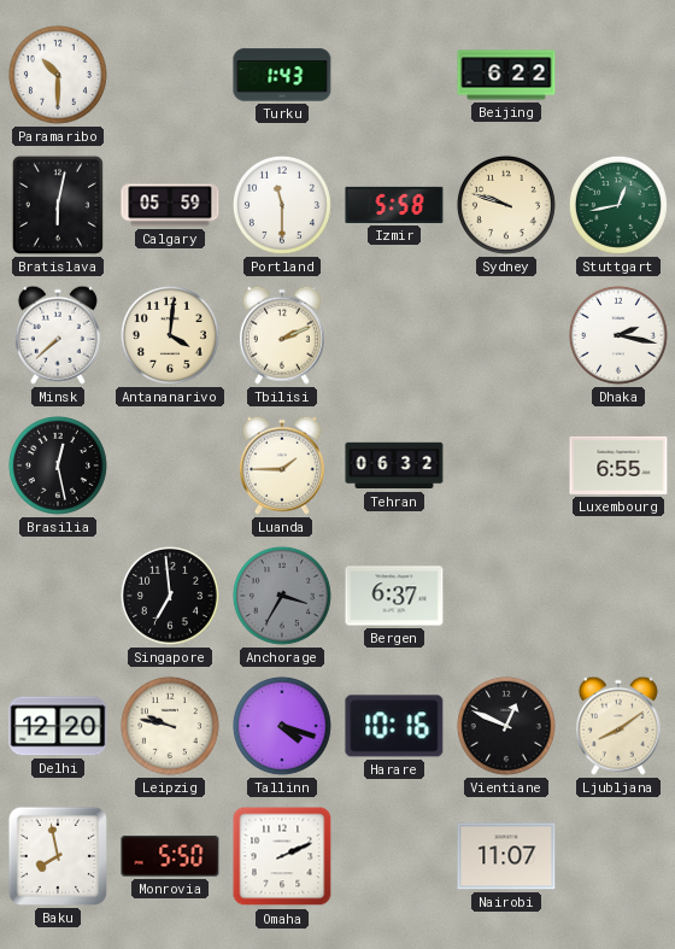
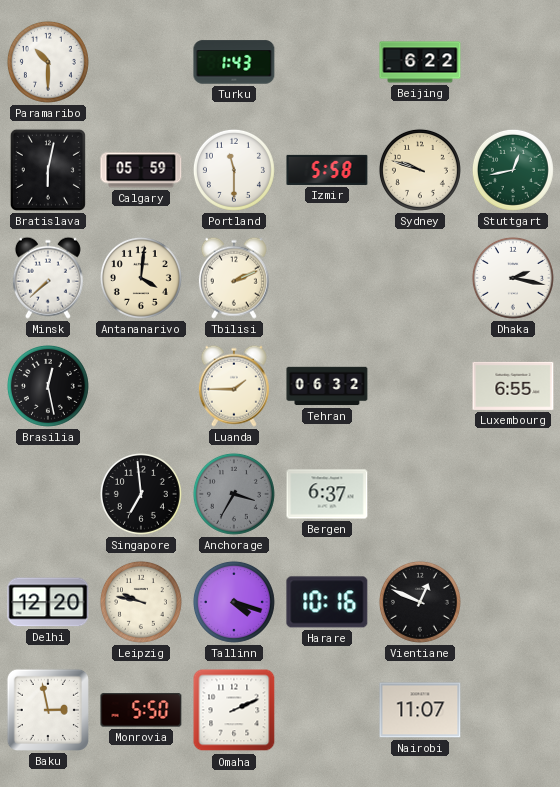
Ljubljana: 8:09 -> none
Baku: 7:58 -> 2:58
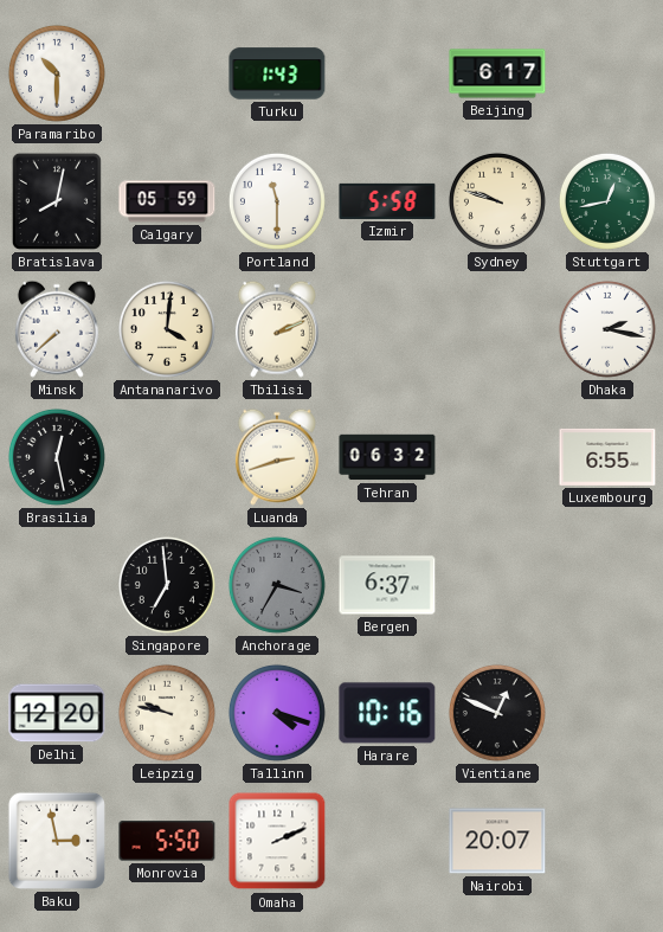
Beijing: 6:22 -> 6:17
Bratislava: 6:02 -> 8:02
Luanda: 1:45 -> 2:42
Nairobi: 11:07 -> 20:07
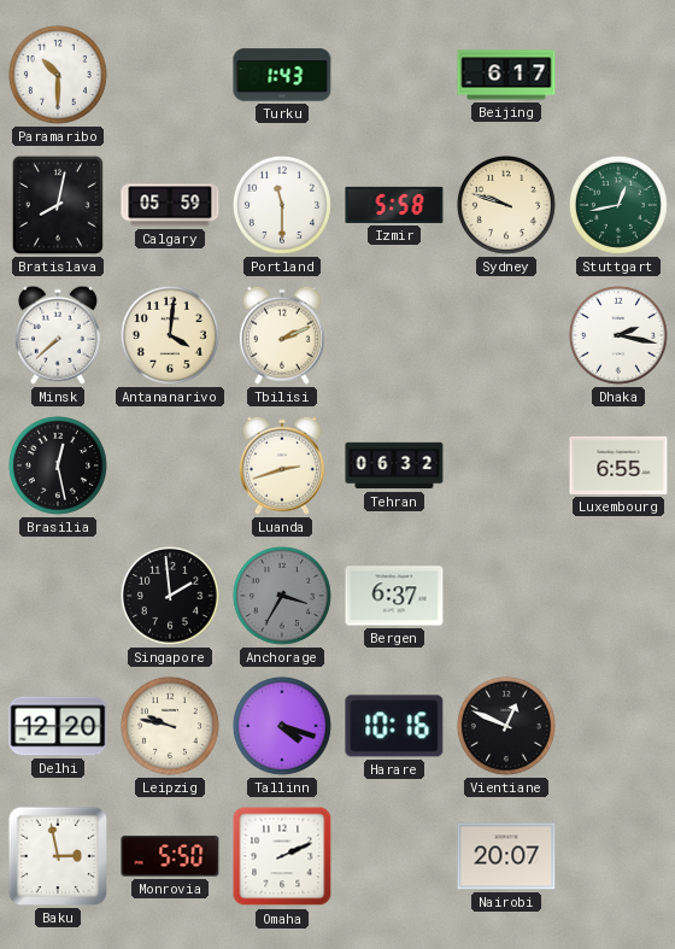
Singapore: 6:59 -> 1:59
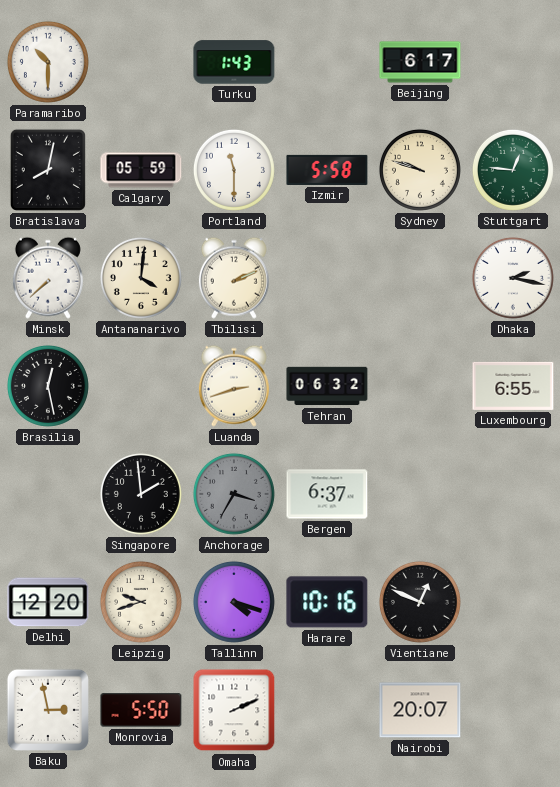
Stuttgart: 12:43 -> 12:46
Leipzig: 9:47 -> 9:42
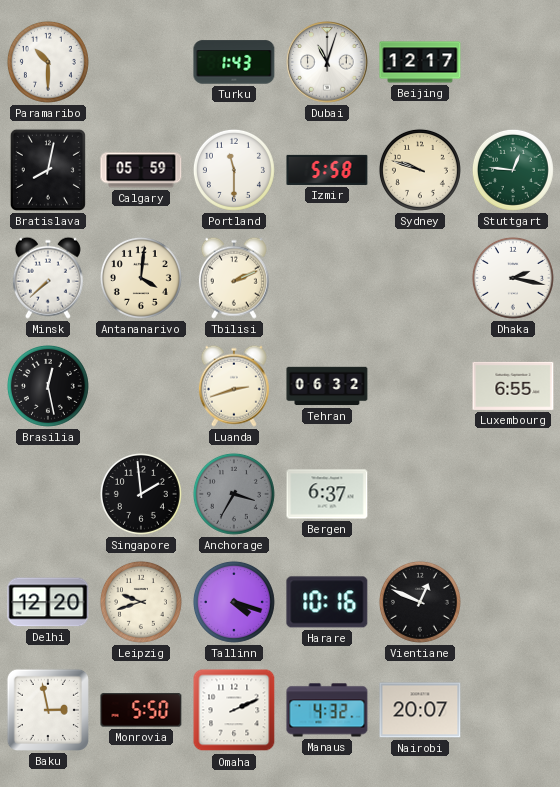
Dubai: none -> 11:03
Beijing: 6:17 -> 12:17
Manaus: none -> 4:32
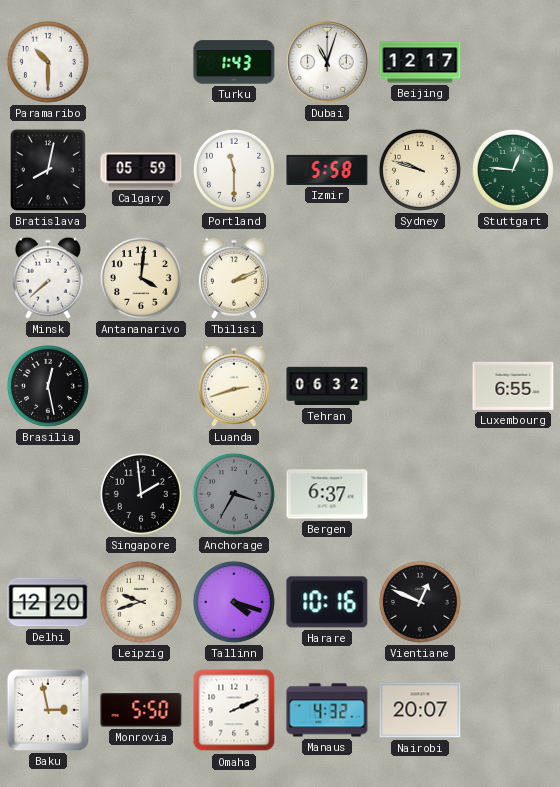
Dhaka: 2:17 -> none
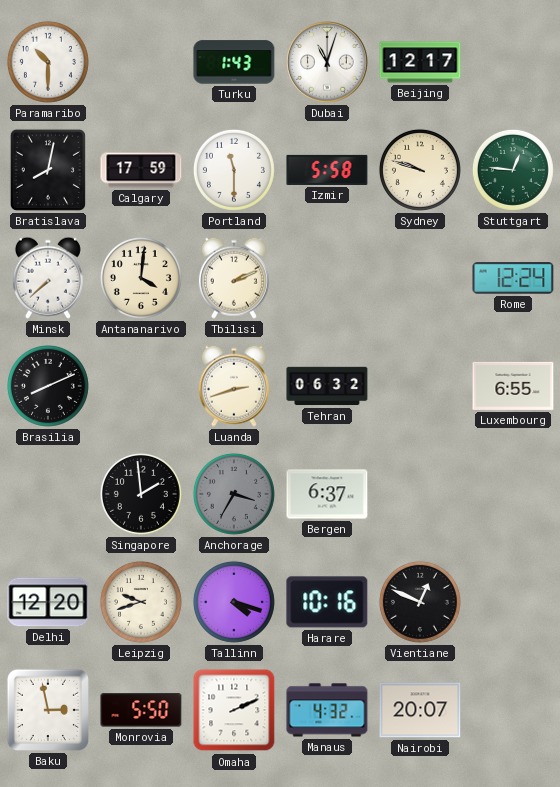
Calgary: 05:59 -> 17:59
Rome: none -> 12:24
Brasilia: 12:28 -> 8:11
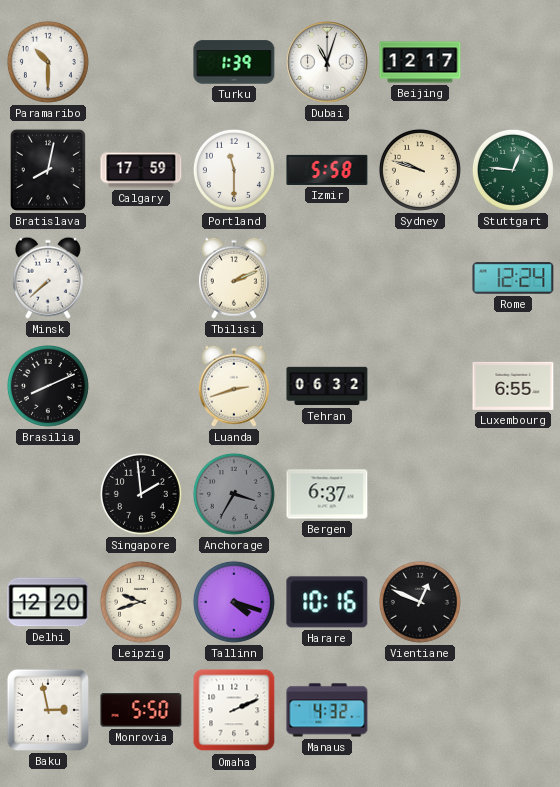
Turku: 1:43 -> 1:39
Antananarivo: 4:01 -> none
Nairobi: 20:07 -> none
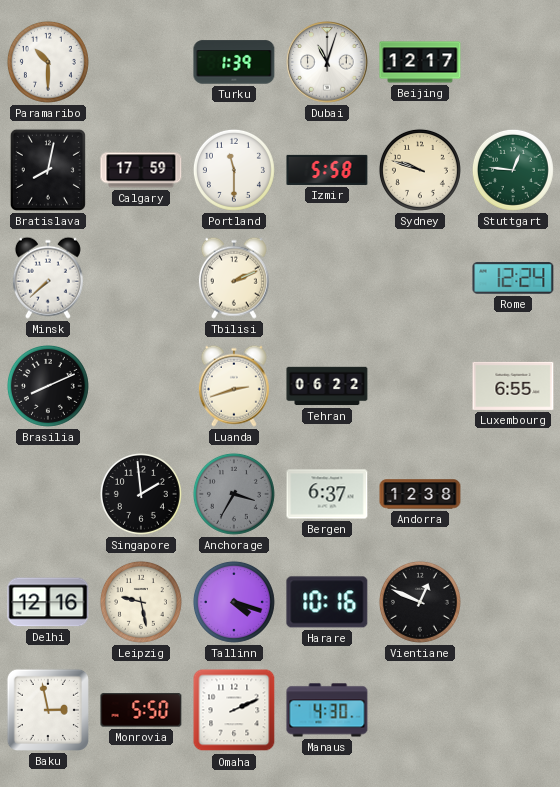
Tehran: 06:32 -> 06:22
Andorra: none -> 12:38
Delhi: 12:20 -> 12:16
Leipzig: 9:42 -> 9:28
Manaus: 4:32 -> 4:30
